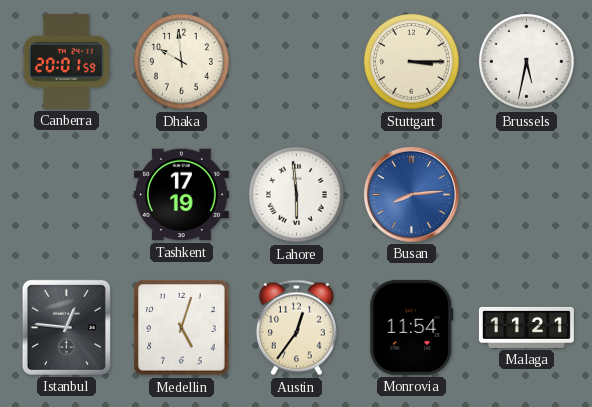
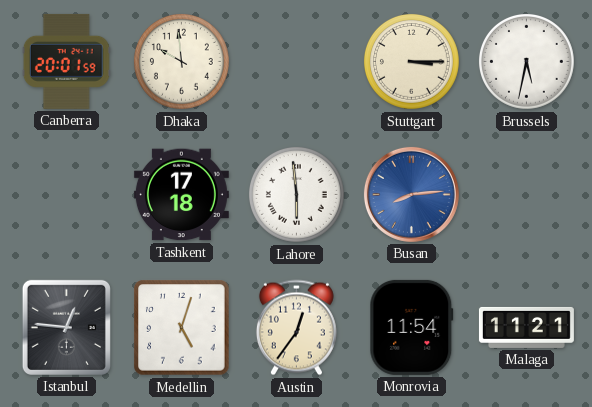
Tashkent: 17:19 -> 17:18
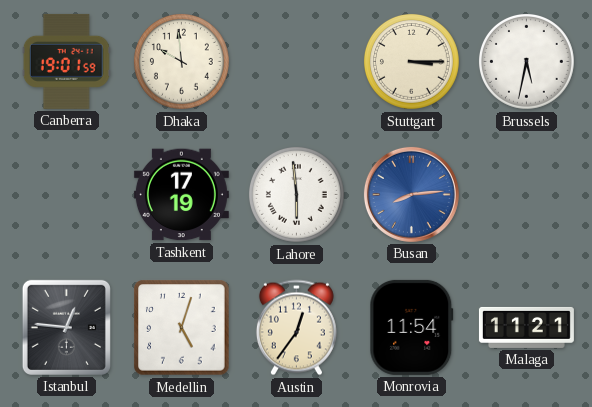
Canberra: 20:01 -> 19:01
Tashkent: 17:18 -> 17:19
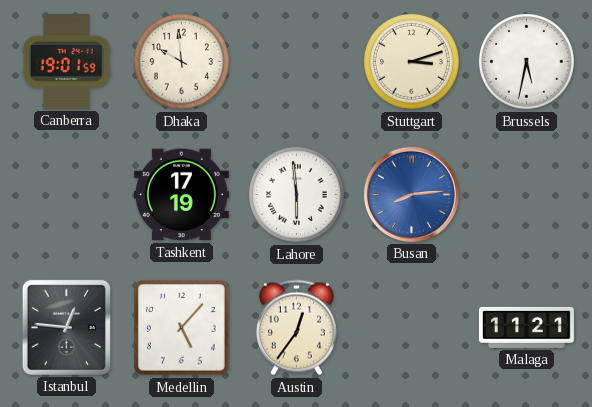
Stuttgart: 3:15 -> 3:12
Medellin: 5:03 -> 5:07
Monrovia: 11:54 -> none
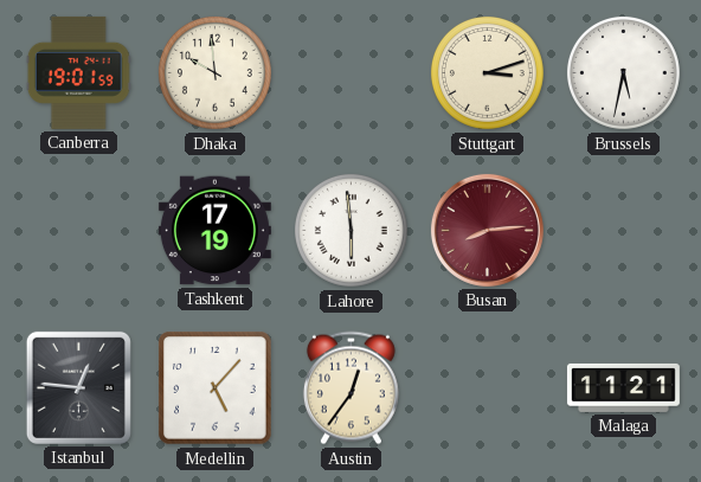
Busan dial: blue -> burgundy
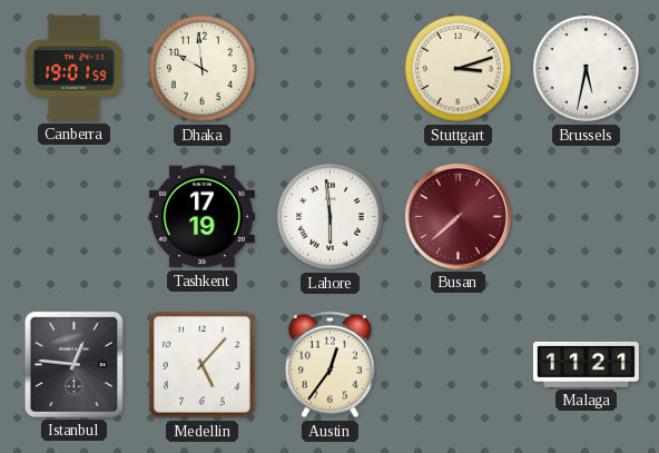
Busan: 8:14 -> 7:38
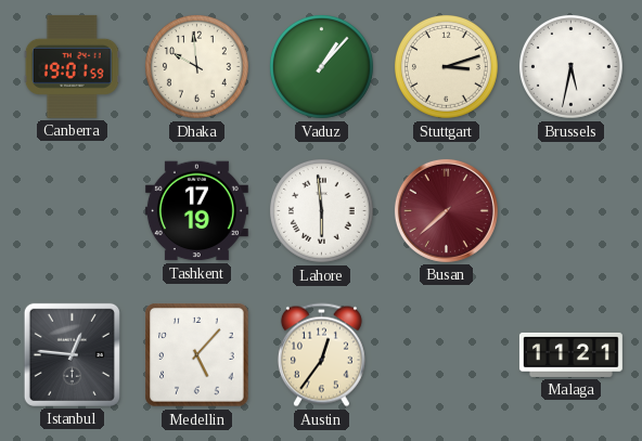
Vaduz: none -> 1:07
